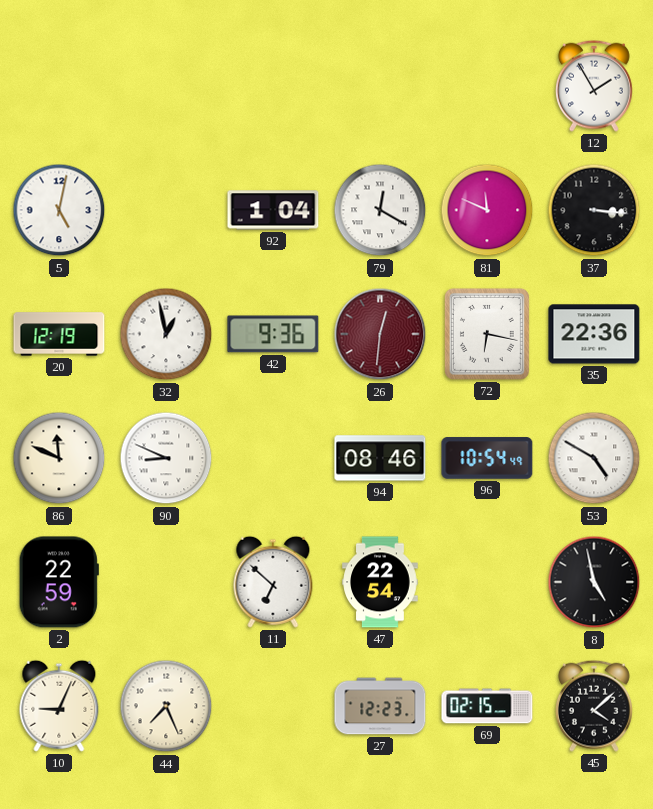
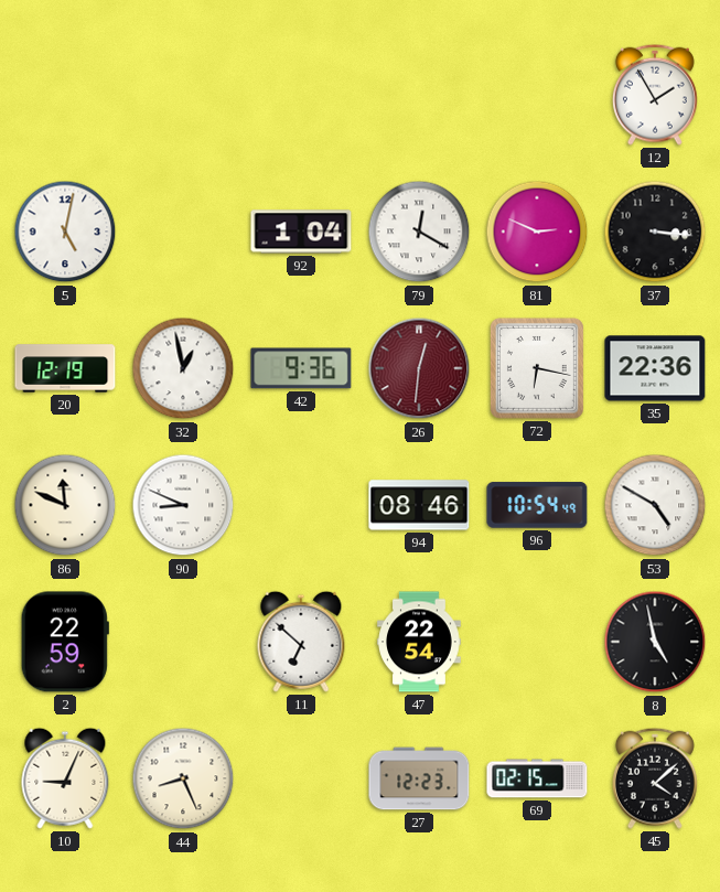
81: 11:49 -> 2:49
44: 7:26 -> 8:26
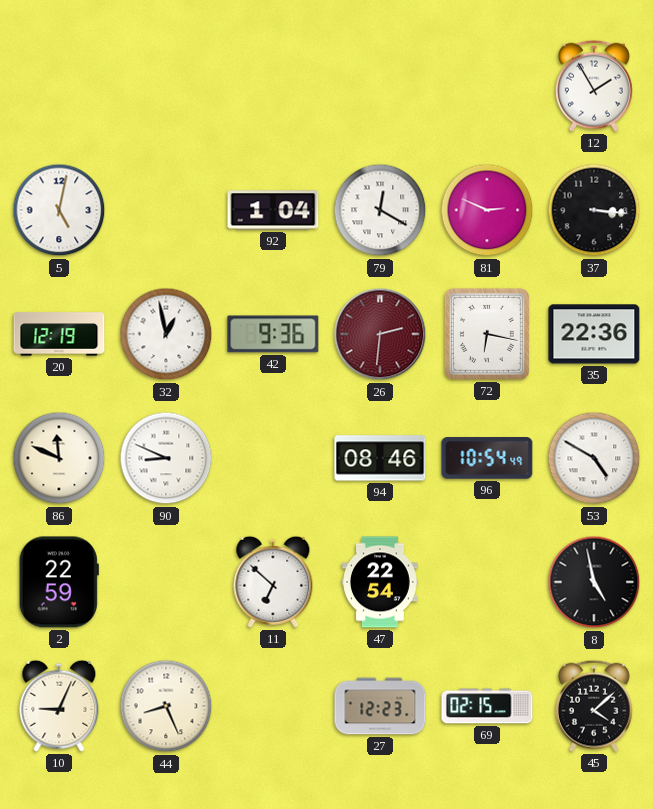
26: 12:31 -> 2:31
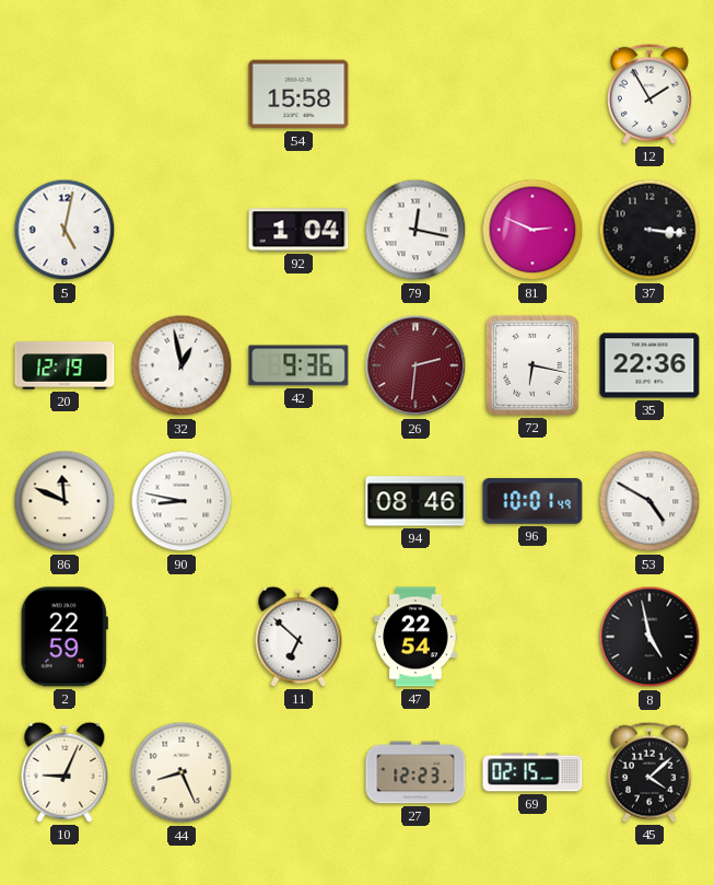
54: none -> 15:58
79: 12:20 -> 12:17
90: 8:49 -> 8:47
96: 10:54 -> 10:01
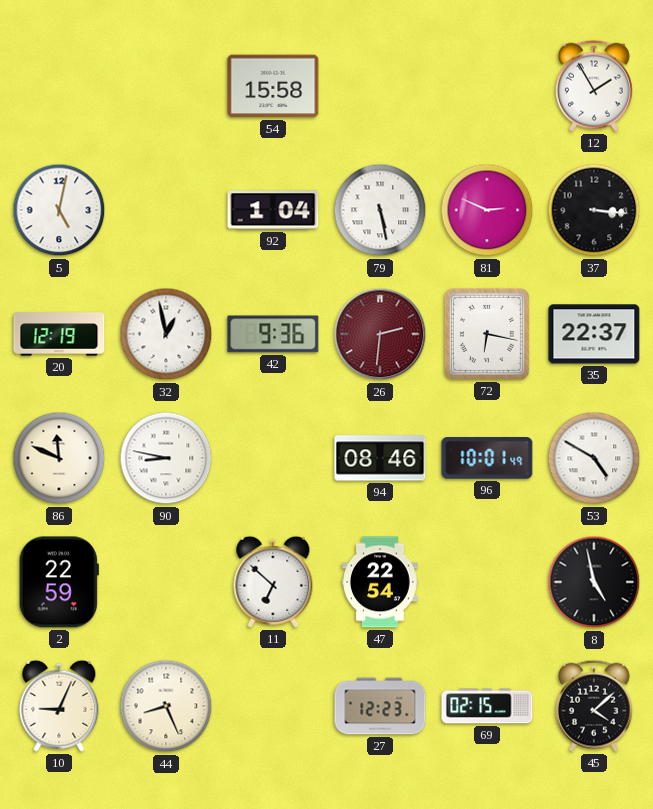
79: 12:17 -> 5:28
35: 22:36 -> 22:37
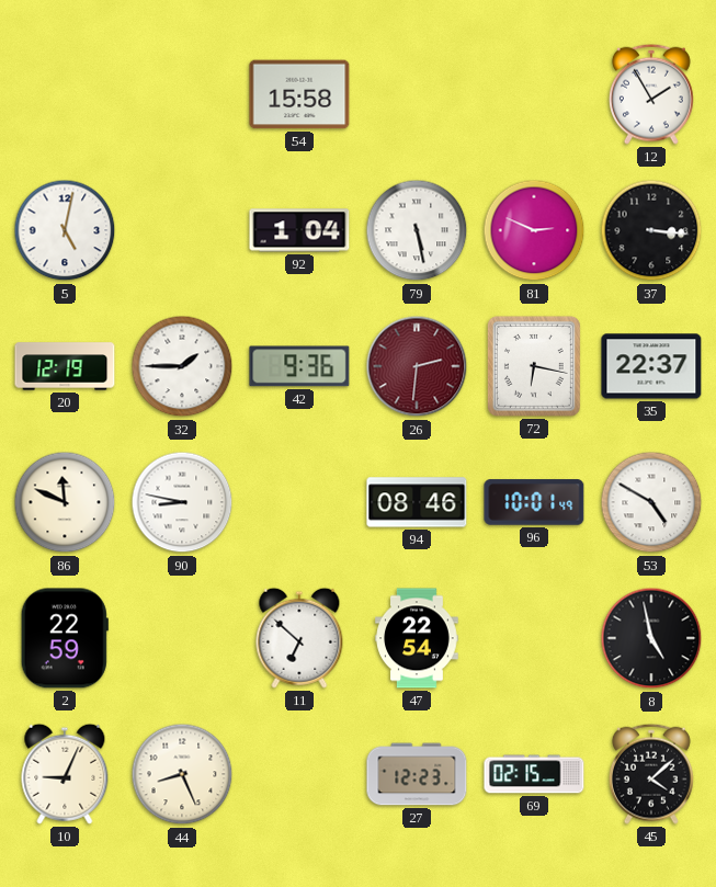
32: 12:58 -> 1:45
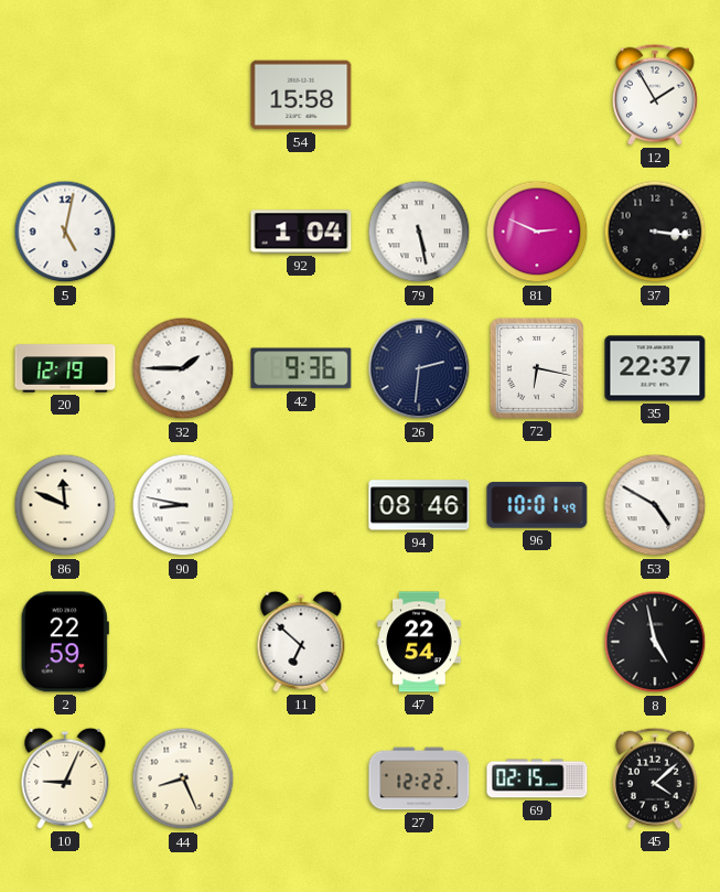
26 dial: burgundy -> navy
27: 12:23 -> 12:22
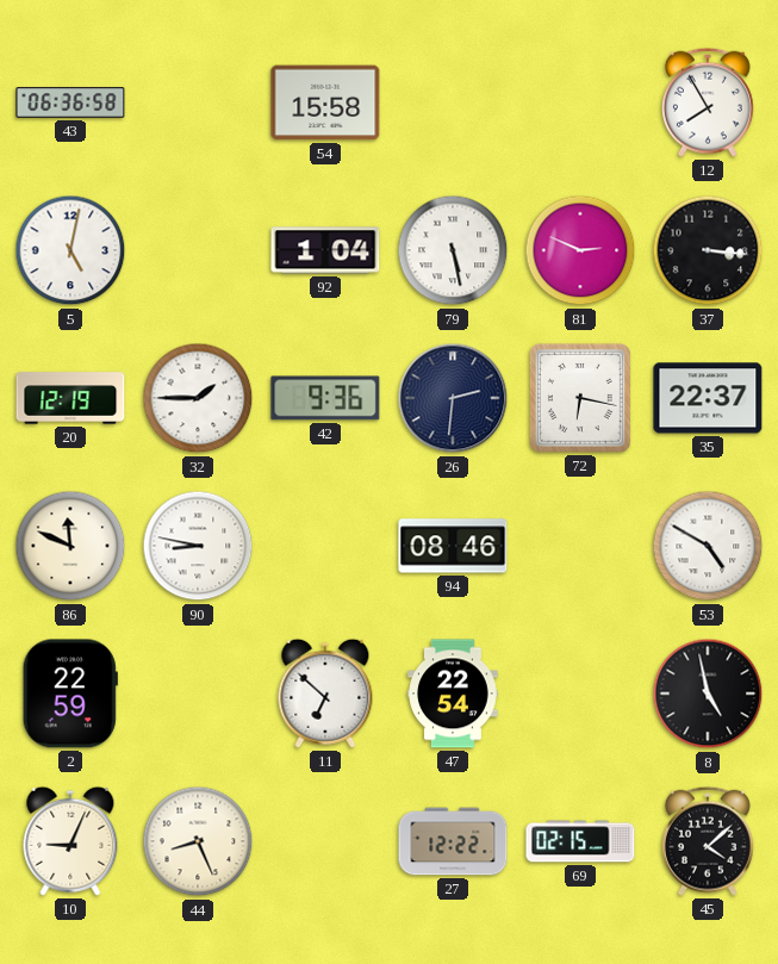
43: none -> 06:36
12: 1:55 -> 7:55
96: 10:01 -> none
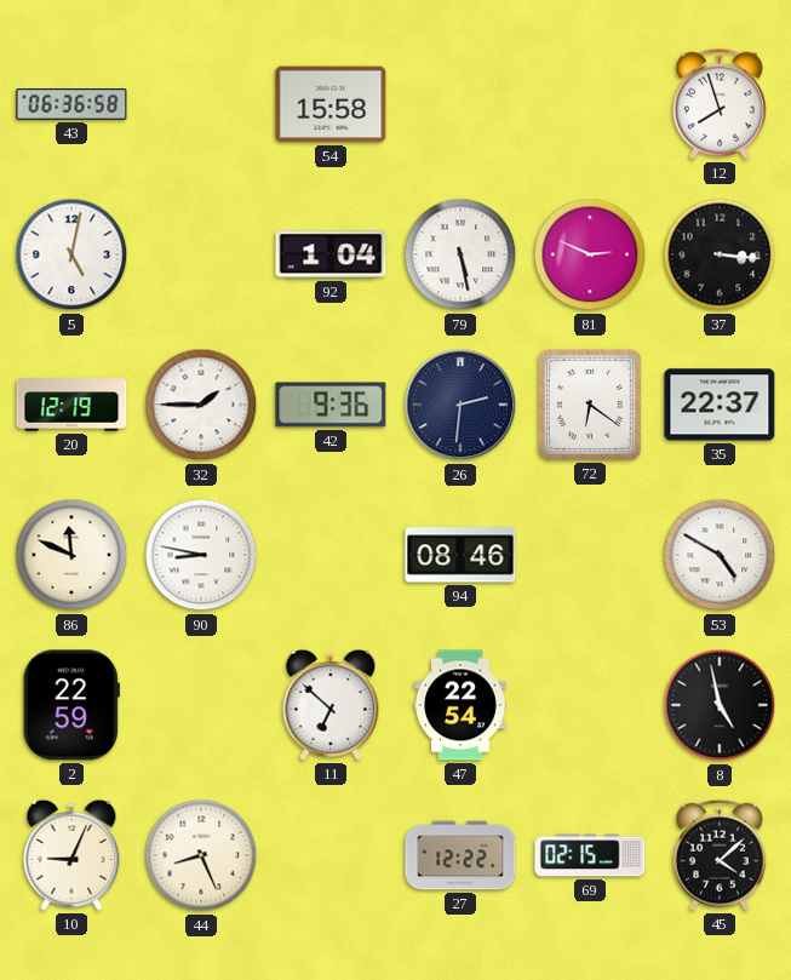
12: 7:55 -> 7:57
72: 6:17 -> 6:21
